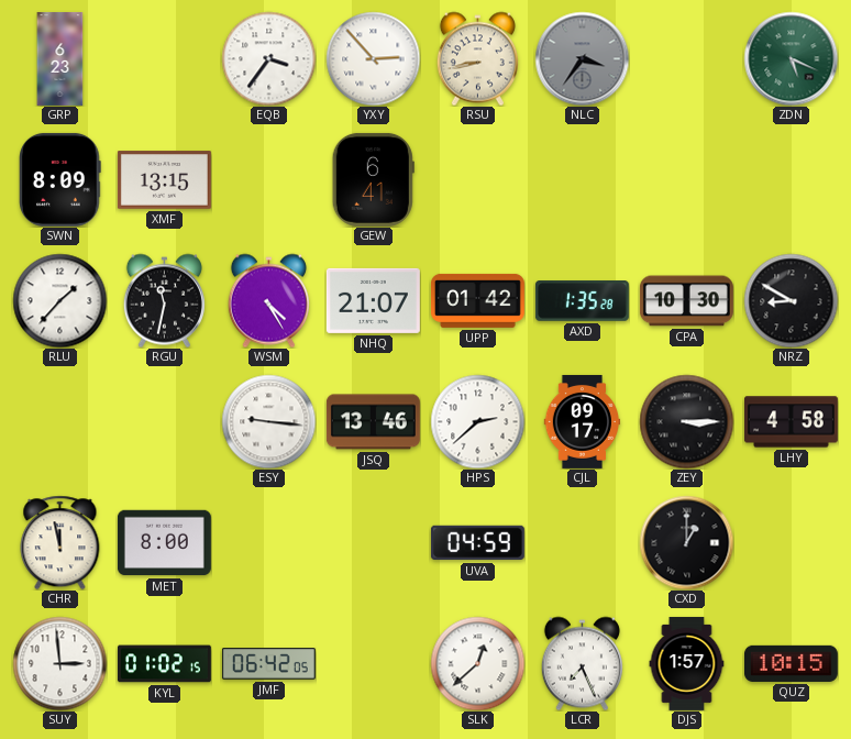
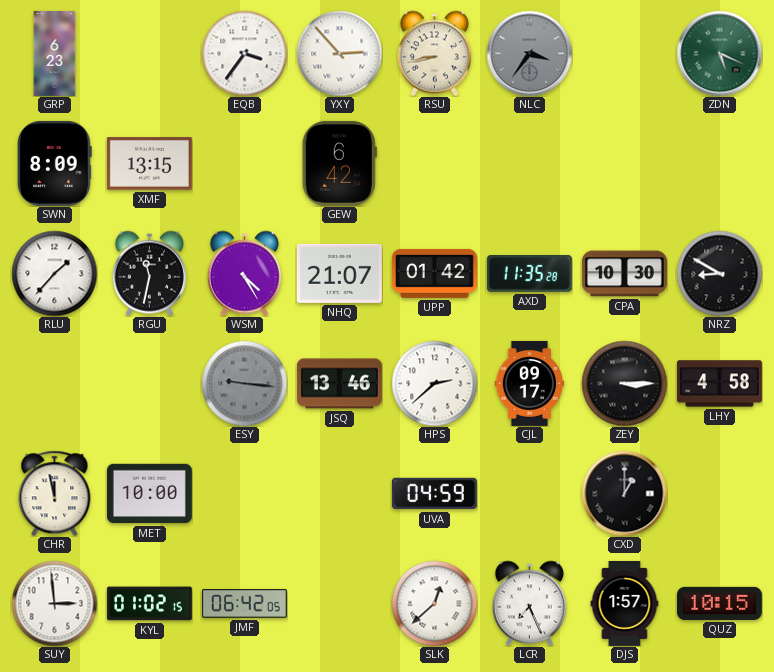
GEW: 6:41 -> 6:42
AXD: 1:35 -> 11:35
ESY dial: white -> grey
MET: 8:00 -> 10:00
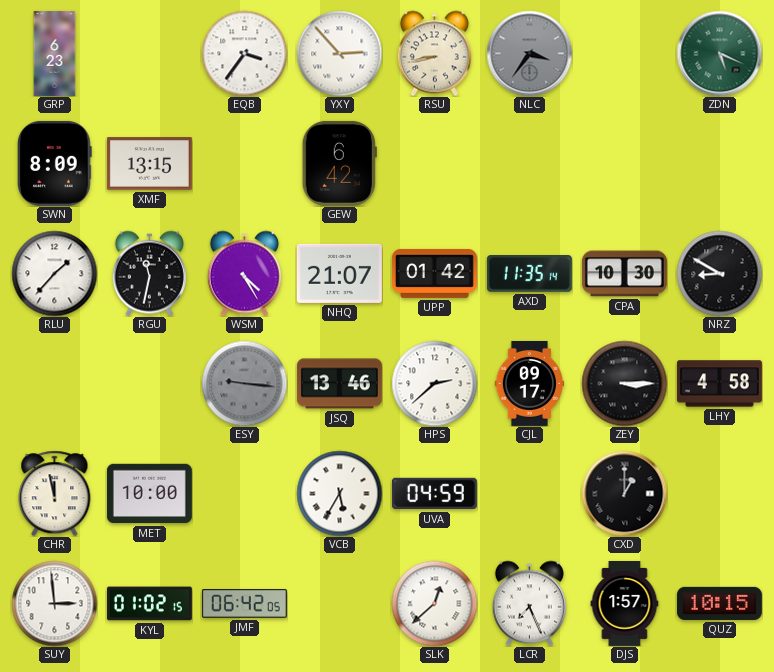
AXD: 11:35:28 -> 11:35:14
VCB: none -> 5:35
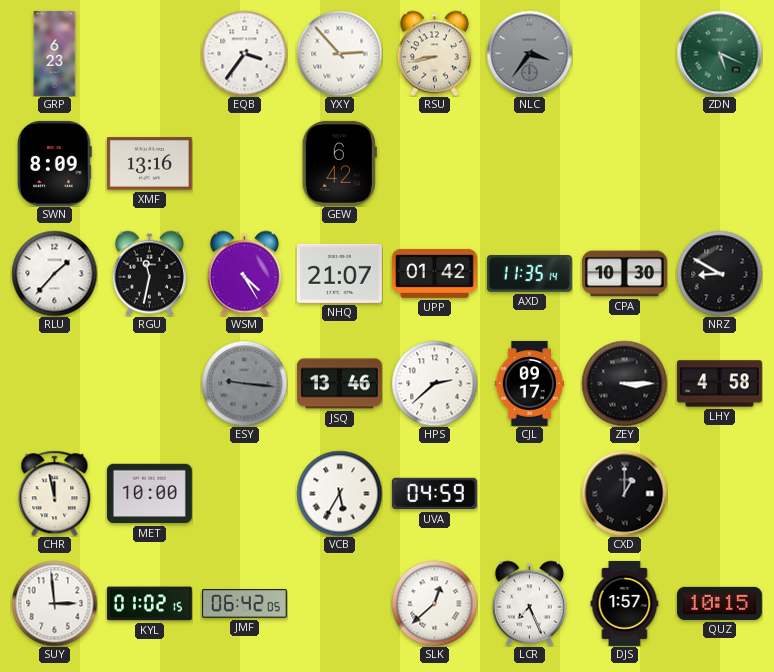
XMF: 13:15 -> 13:16
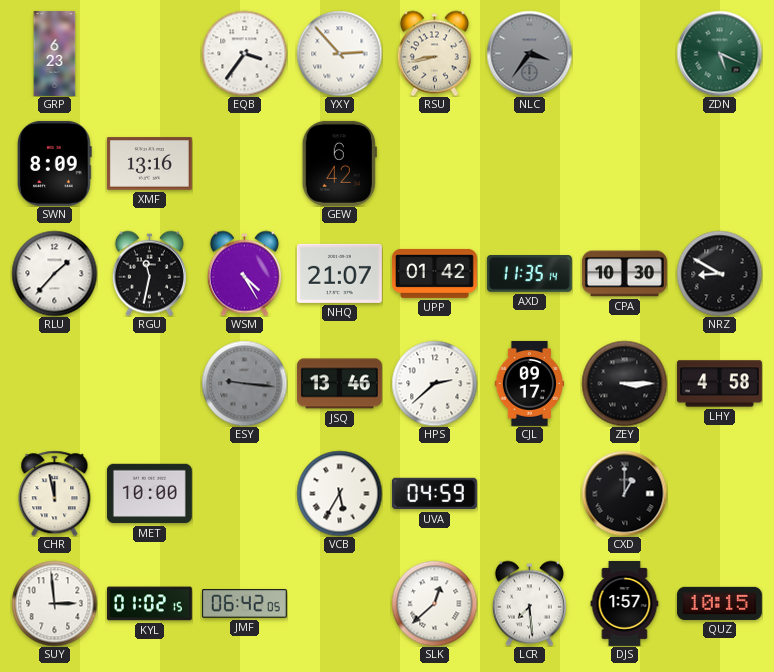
LCR: 7:26 -> 7:29
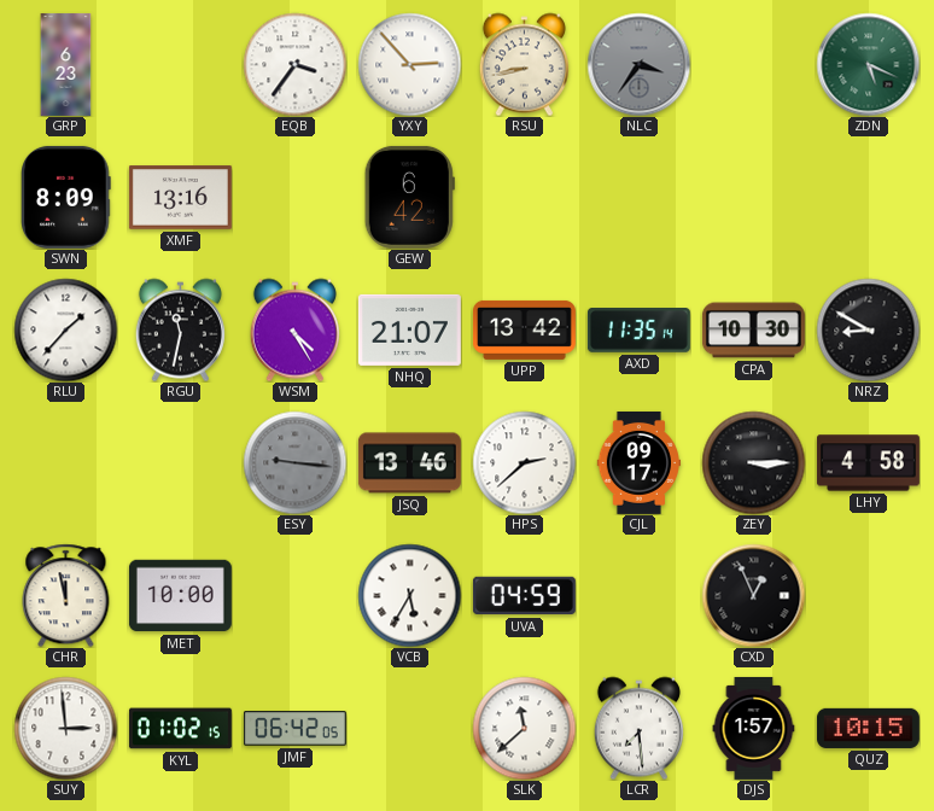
UPP: 01:42 -> 13:42
CXD: 1:00 -> 12:56
SLK: 12:38 -> 11:38
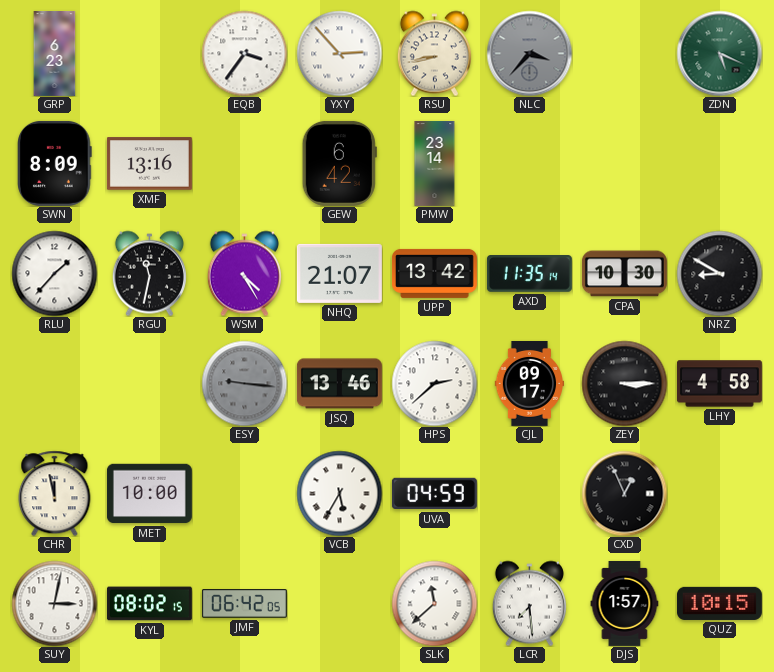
NLC: 3:36 -> 3:37
PMW: none -> 23:14
SUY: 2:59 -> 3:02
KYL: 01:02 -> 08:02
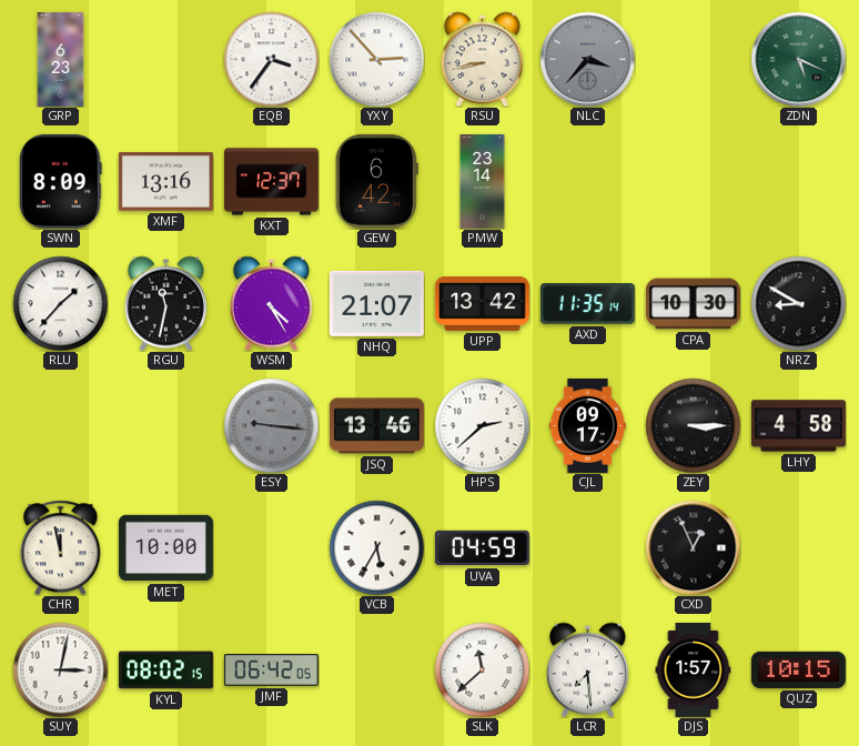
KXT: none -> 12:37
